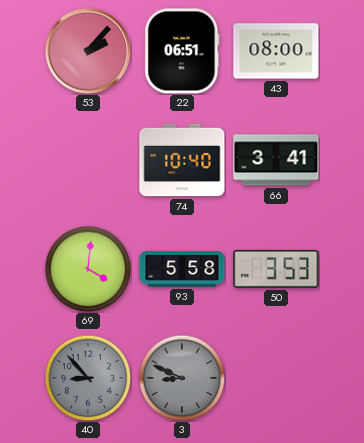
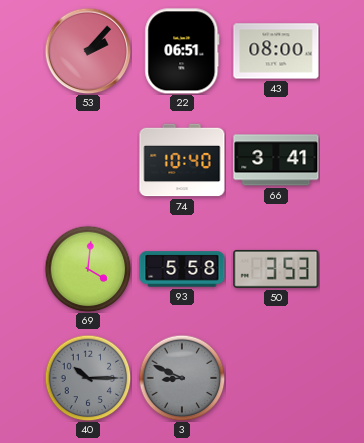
40: 8:53 -> 10:15
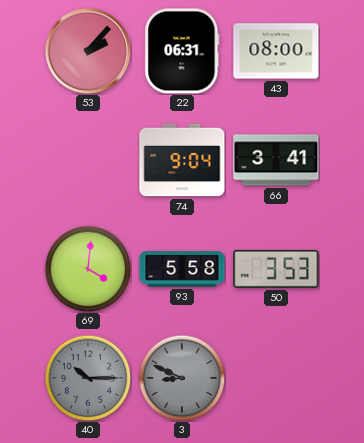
22: 06:51 -> 06:31
74: 10:40 -> 9:04
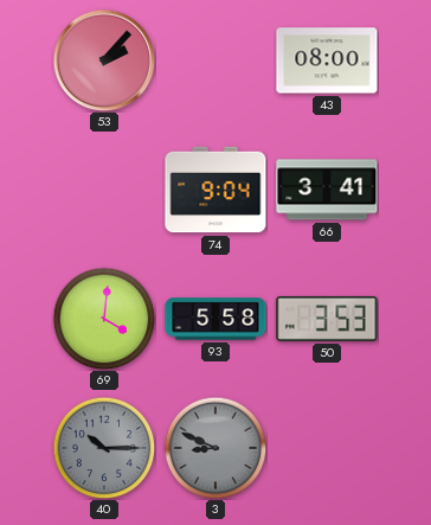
22: 06:31 -> none
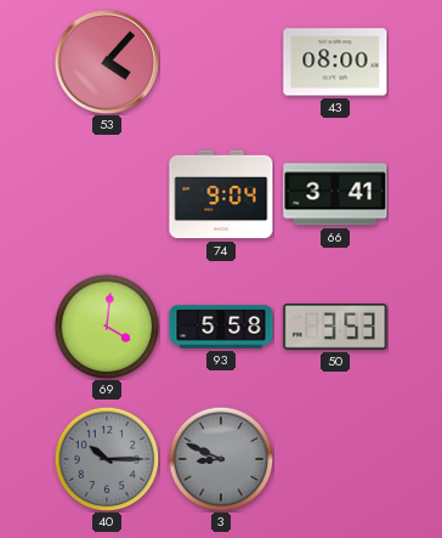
53: 2:07 -> 4:07
